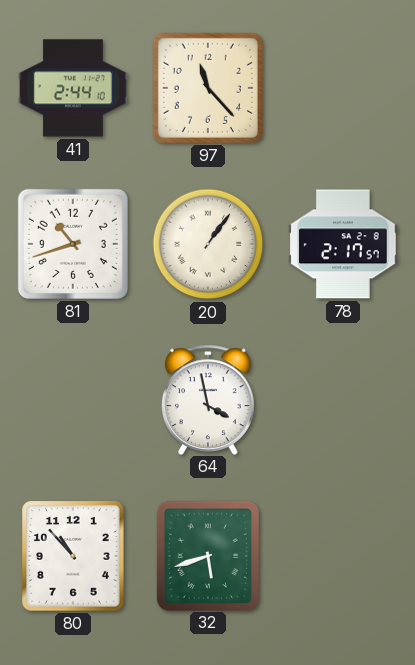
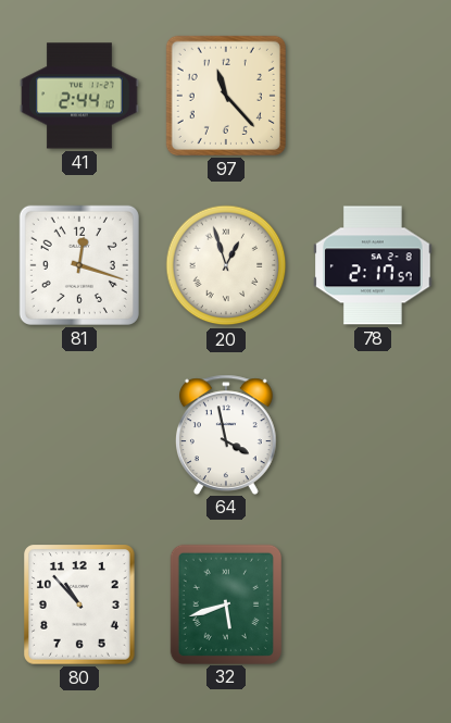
81: 10:42 -> 12:18
20: 1:06 -> 12:57
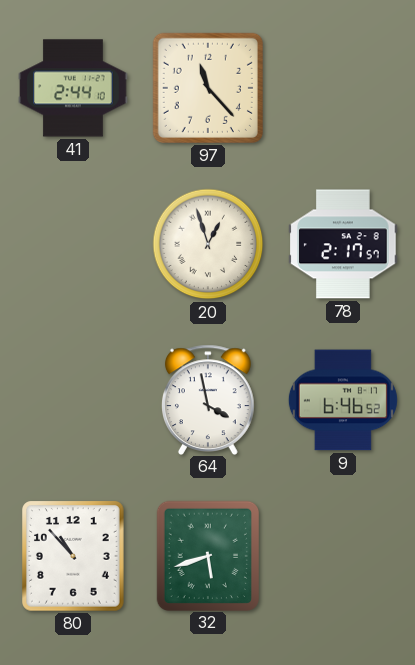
81: 12:18 -> none
9: none -> 6:46
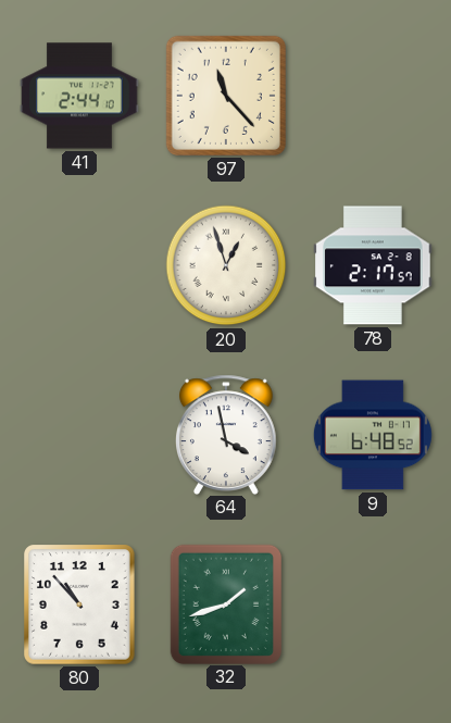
9: 6:46 -> 6:48
32: 5:42 -> 1:42
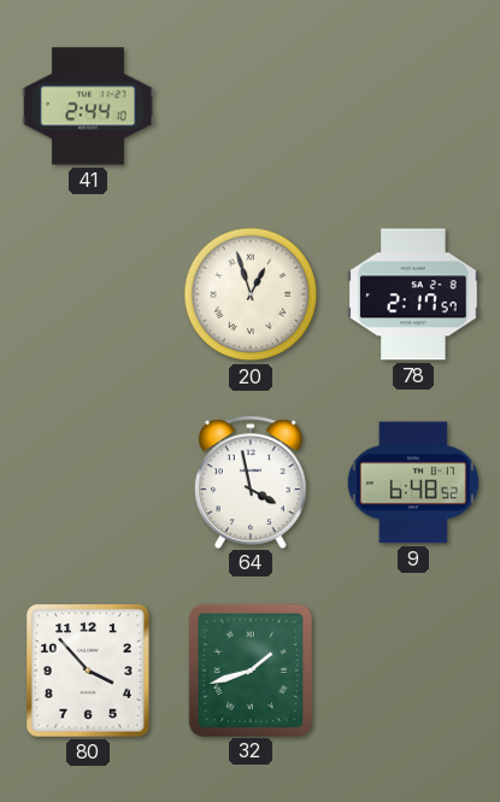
97: 11:23 -> none
80: 10:53 -> 3:53
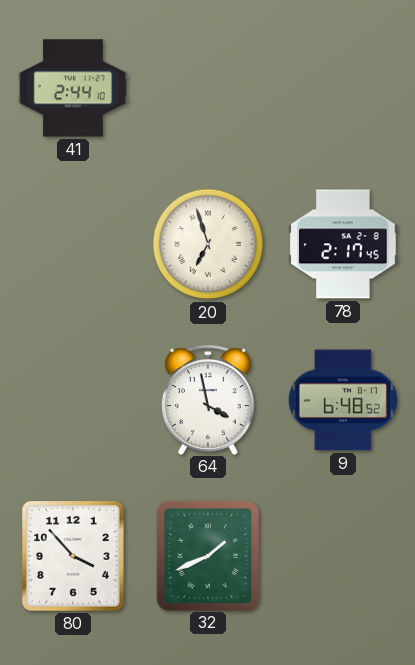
20: 12:57 -> 6:57
78: 2:17:57 -> 2:17:45
32: 1:42 -> 1:41
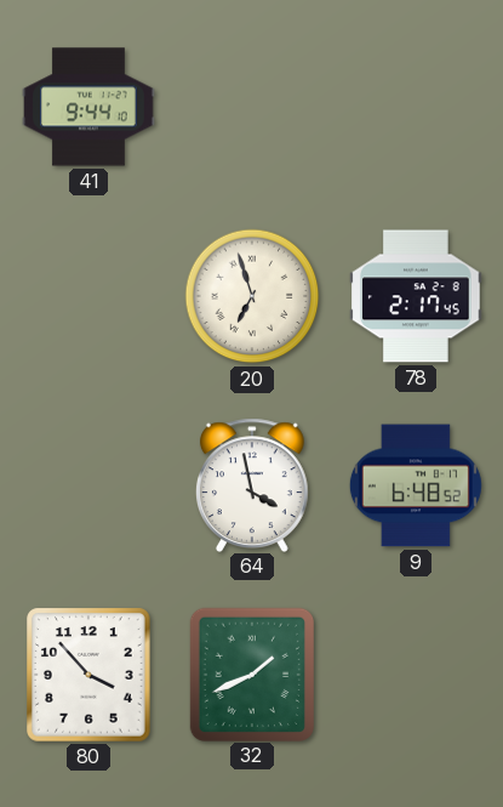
41: 2:44 -> 9:44
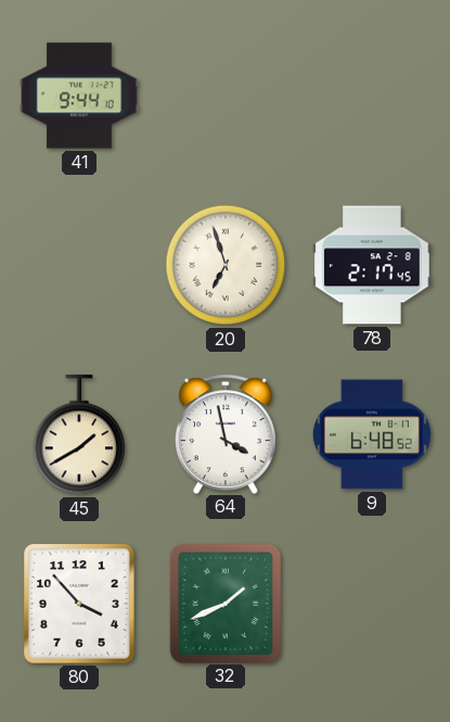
45: none -> 1:40
